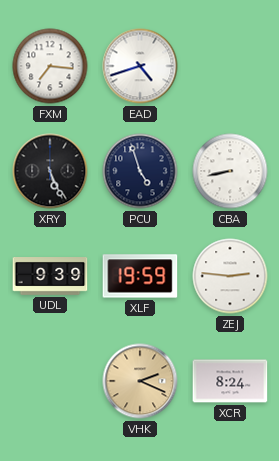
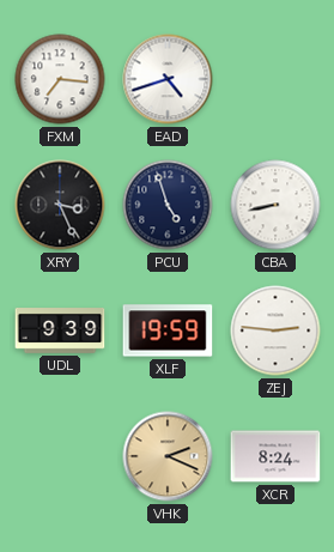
XRY: 5:26 -> 3:26
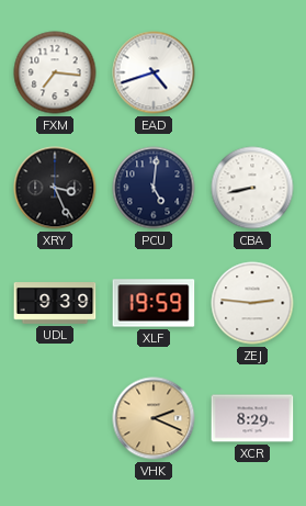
PCU: 4:57 -> 5:01
XCR: 8:24 -> 8:29
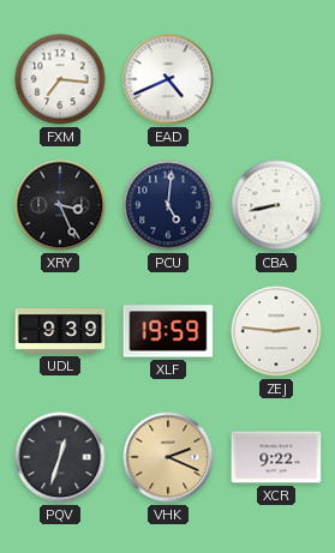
EAD: 4:42 -> 4:41
PQV: none -> 12:33
XCR: 8:29 -> 9:22
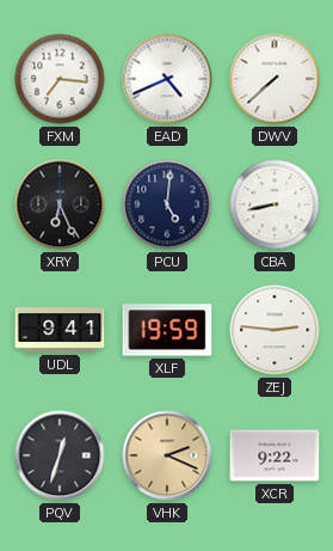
DWV: none -> 7:38
XRY: 3:26 -> 6:26
UDL: 9:39 -> 9:41
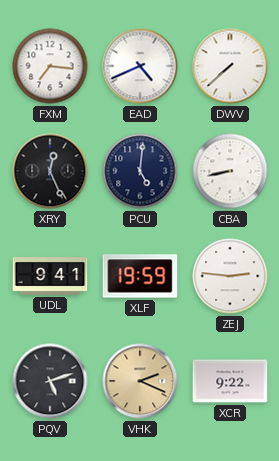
XRY: 6:26 -> 12:26
PQV: 12:33 -> 5:12
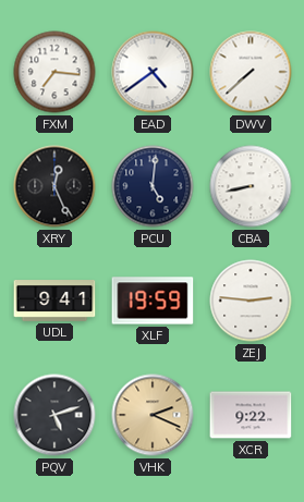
EAD: 4:41 -> 4:39
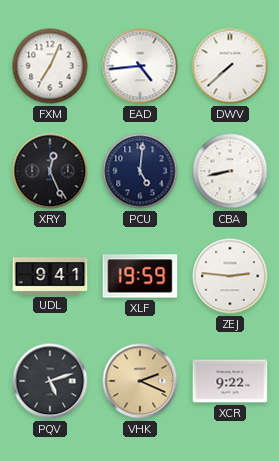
FXM: 7:16 -> 7:04
EAD: 4:39 -> 4:44
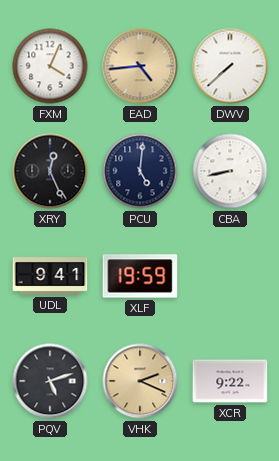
FXM: 7:04 -> 4:04
EAD dial: white -> champagne
ZEJ: 2:46 -> none
